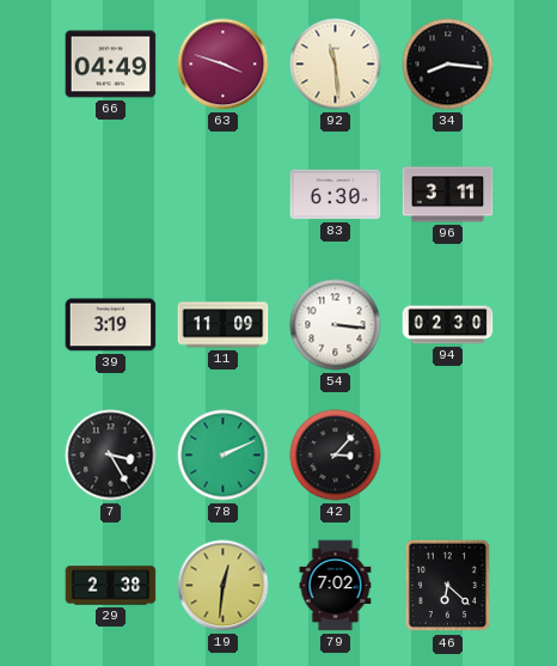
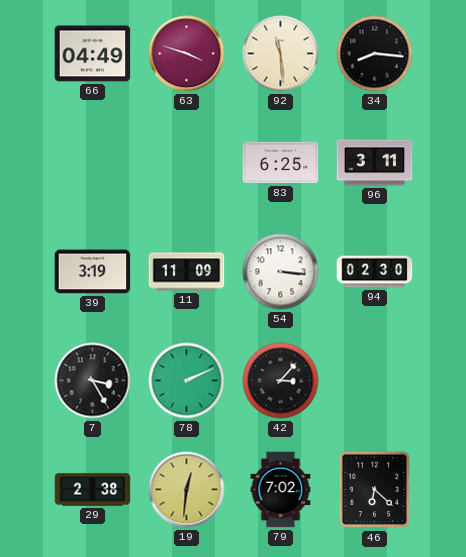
83: 6:30 -> 6:25
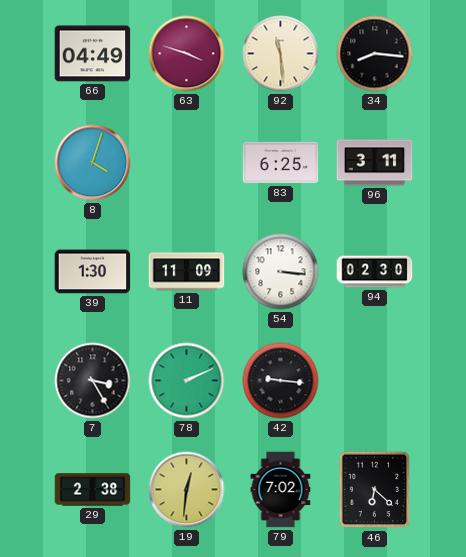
8: none -> 4:03
39: 3:19 -> 1:30
42: 3:07 -> 9:16
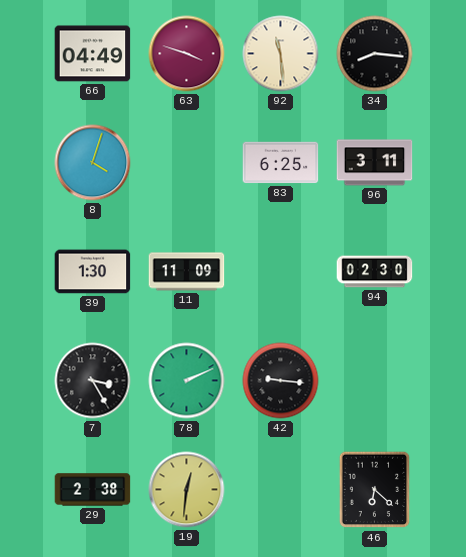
54: 3:16 -> none
79: 7:02 -> none
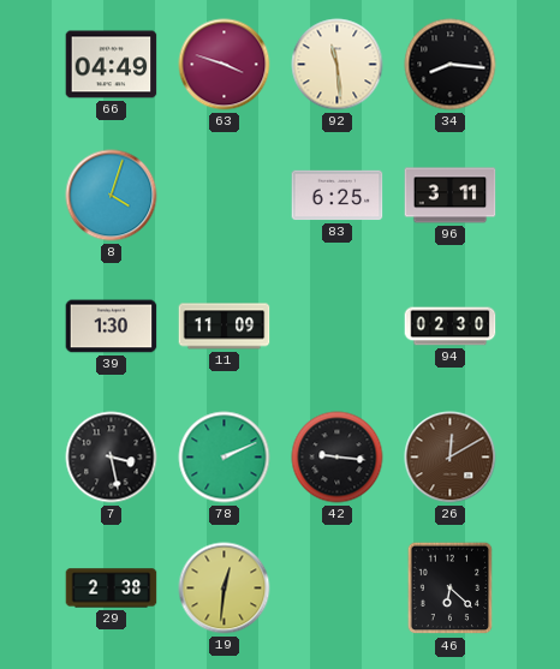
7: 3:25 -> 3:28
26: none -> 12:10
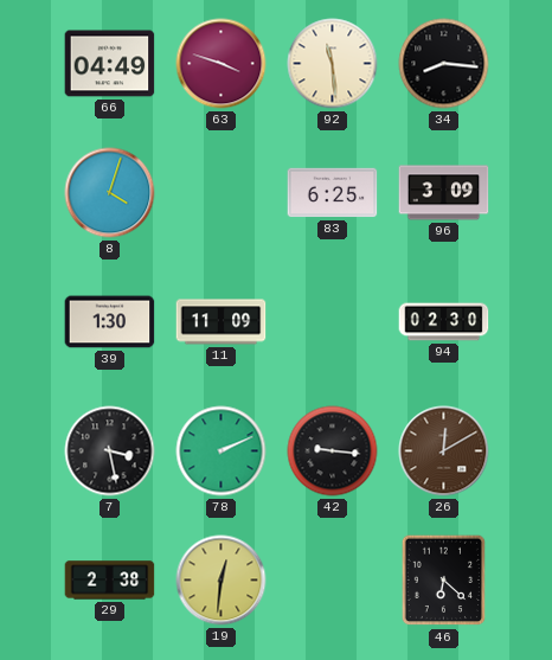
96: 3:11 -> 3:09
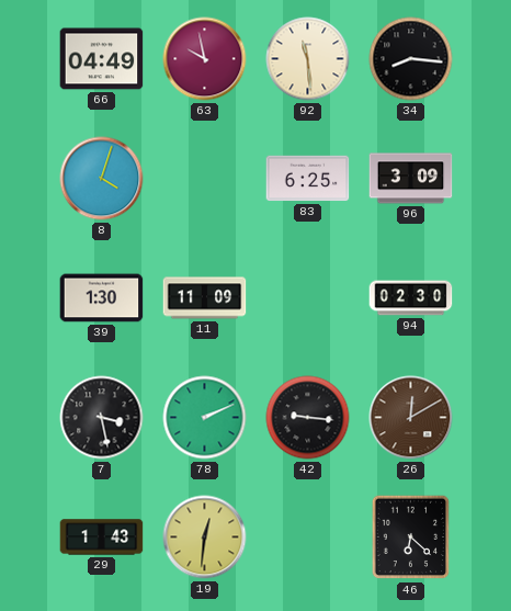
63: 3:48 -> 9:58
29: 2:38 -> 1:43
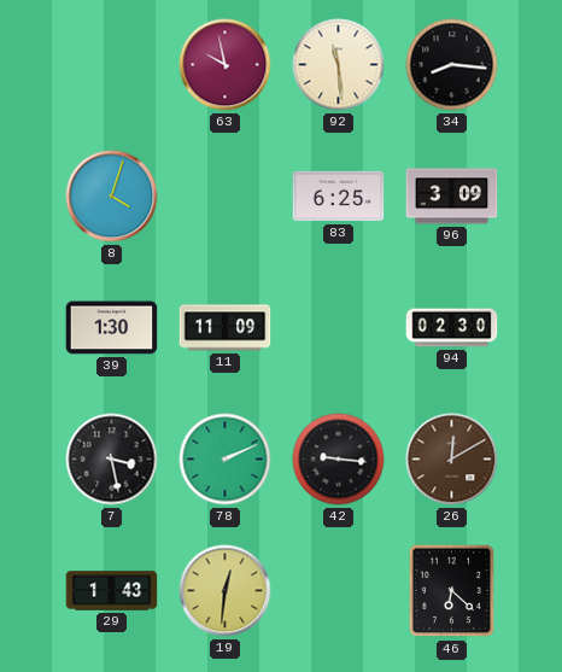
66: 04:49 -> none
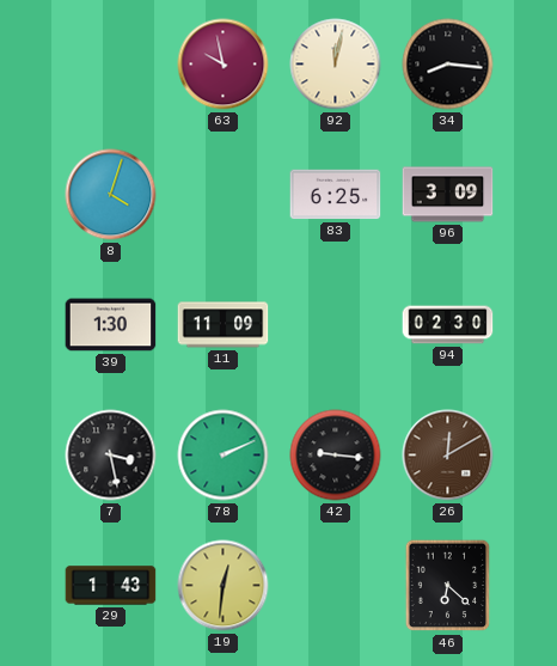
92: 11:29 -> 12:02
